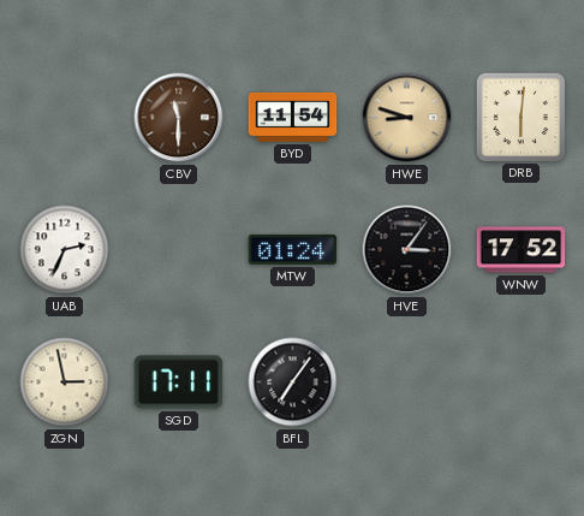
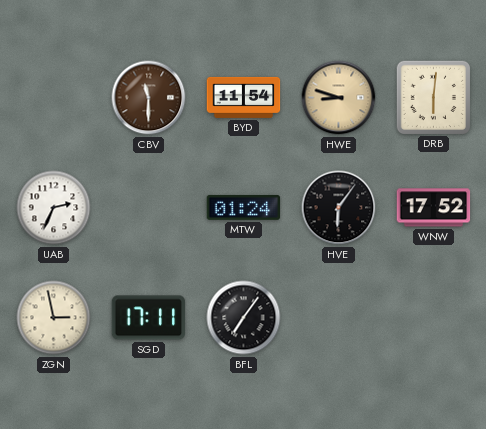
HVE: 3:06 -> 6:06
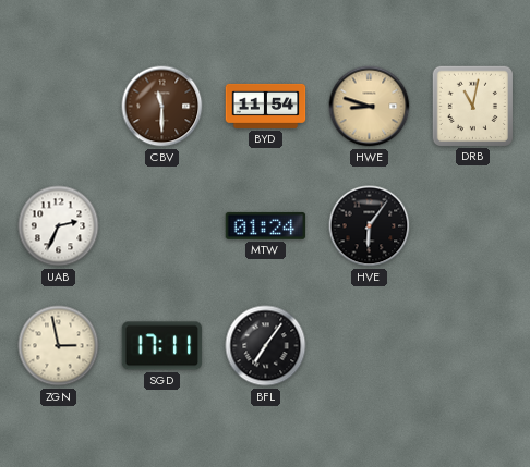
DRB: 6:01 -> 11:02
WNW: 17:52 -> none
